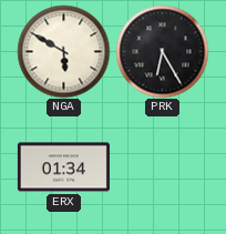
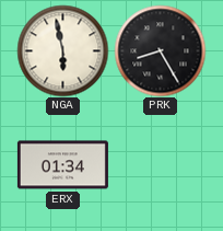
NGA: 5:50 -> 5:58
PRK: 6:25 -> 8:25
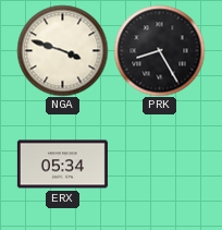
NGA: 5:58 -> 3:48
ERX: 01:34 -> 05:34
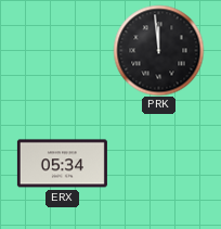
NGA: 3:48 -> none
PRK: 8:25 -> 11:59
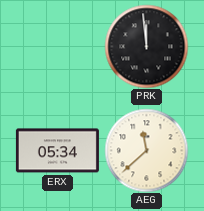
AEG: none -> 11:38
